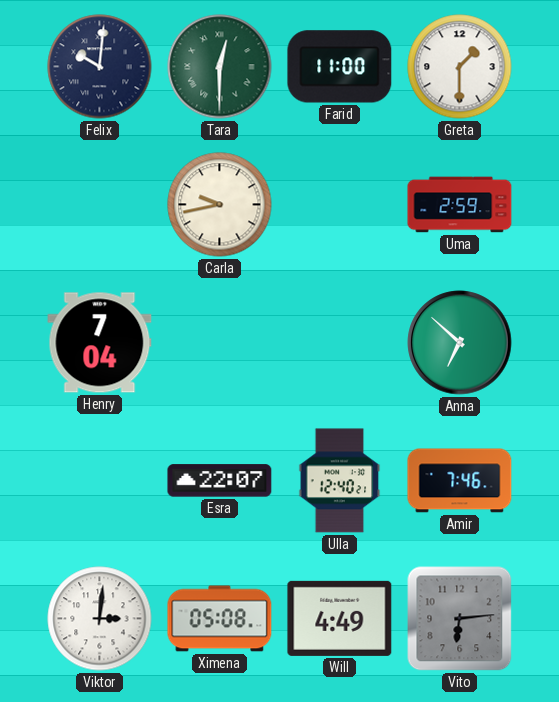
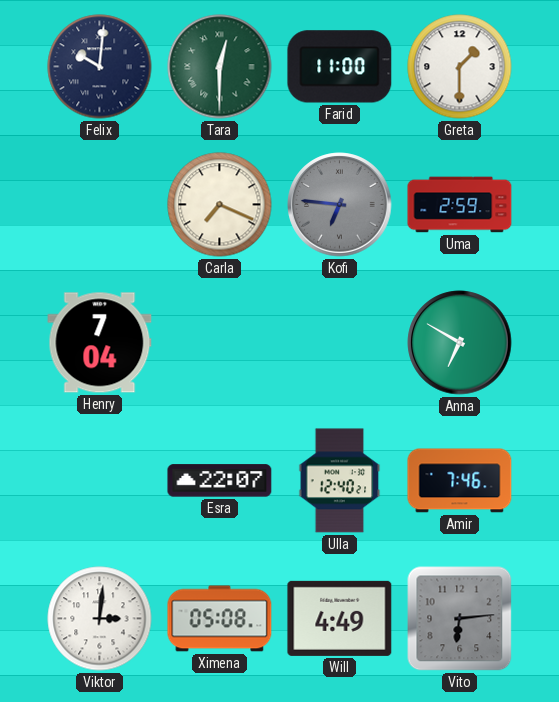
Carla: 9:43 -> 7:19
Kofi: none -> 6:46
Anna: 6:52 -> 6:50
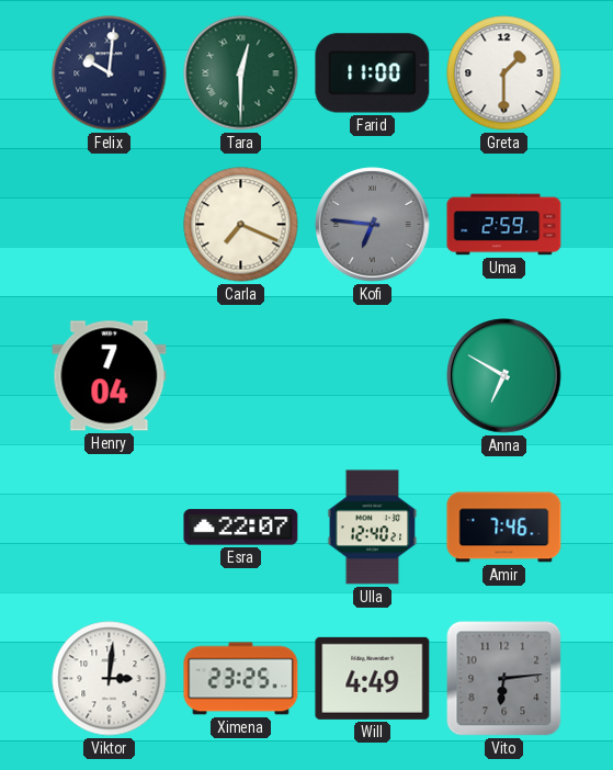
Ximena: 05:08 -> 23:25
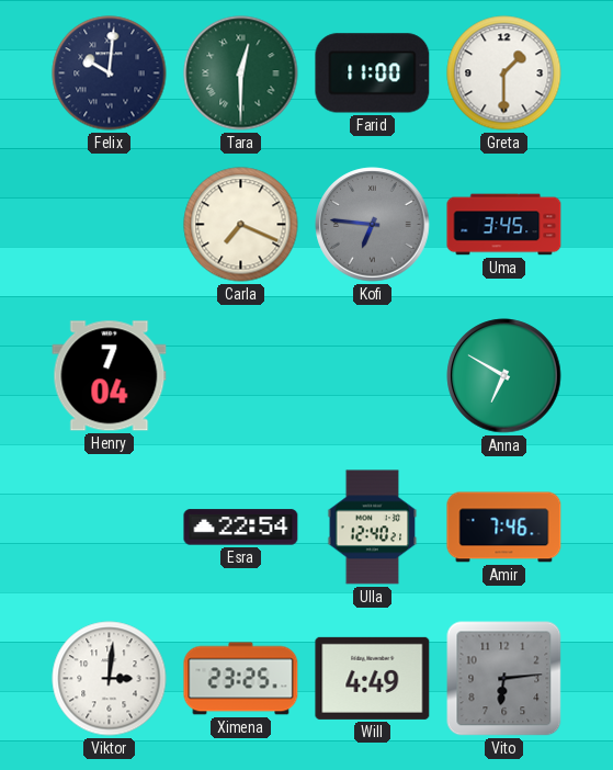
Uma: 2:59 -> 3:45
Esra: 22:07 -> 22:54
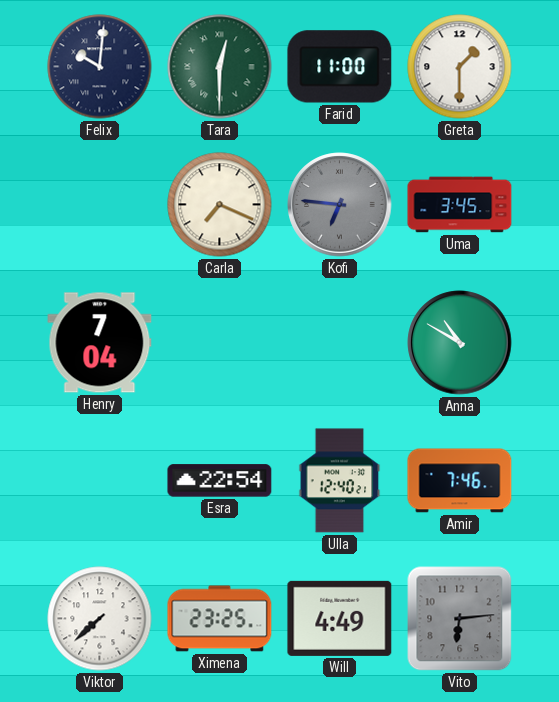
Anna: 6:50 -> 10:50
Viktor: 3:01 -> 7:38
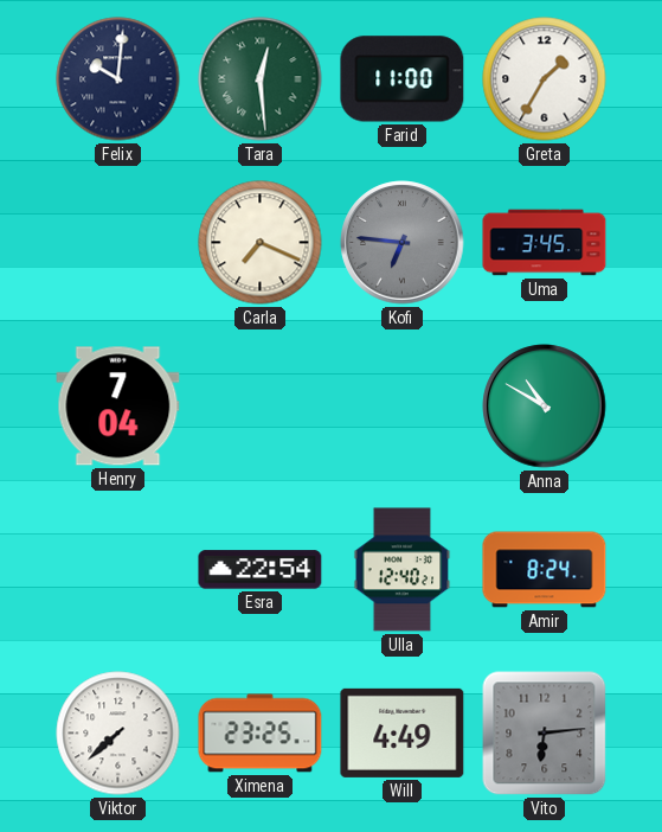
Tara: 12:30 -> 12:29
Greta: 1:30 -> 1:35
Amir: 7:46 -> 8:24
